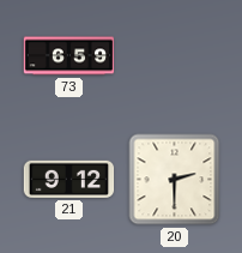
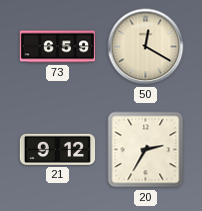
50: none -> 12:20
20: 2:30 -> 2:35
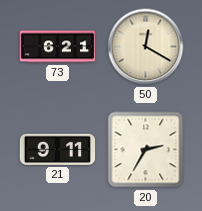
73: 6:59 -> 6:21
21: 9:12 -> 9:11
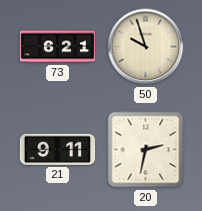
50: 12:20 -> 9:57
20: 2:35 -> 2:32
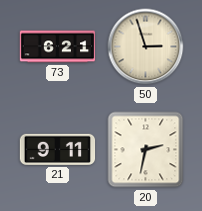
50: 9:57 -> 2:57
